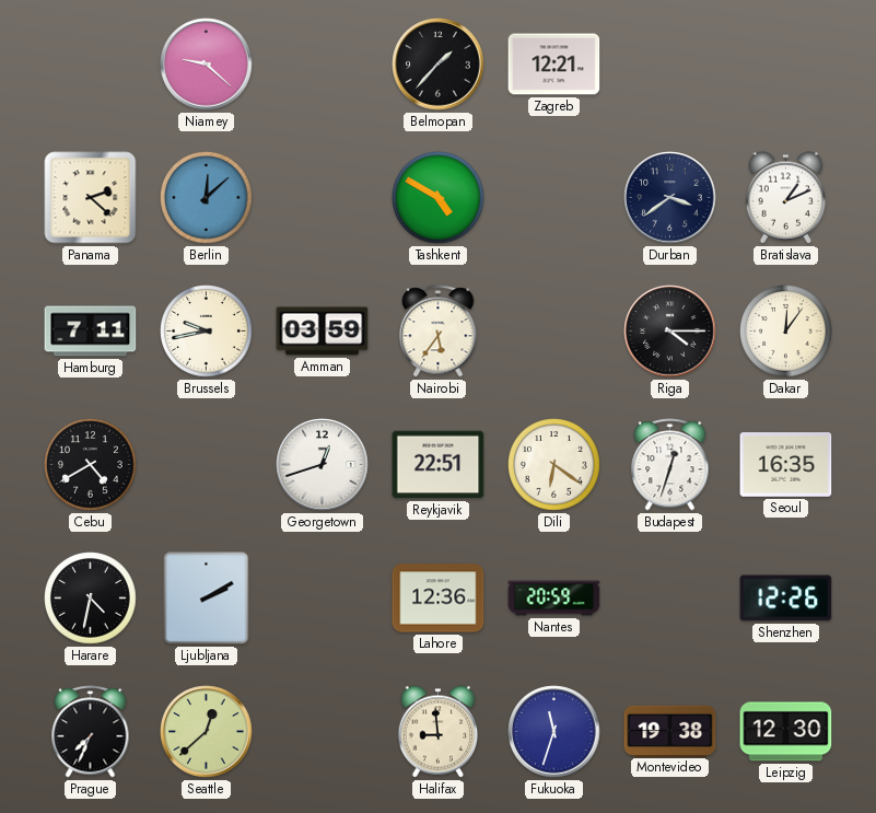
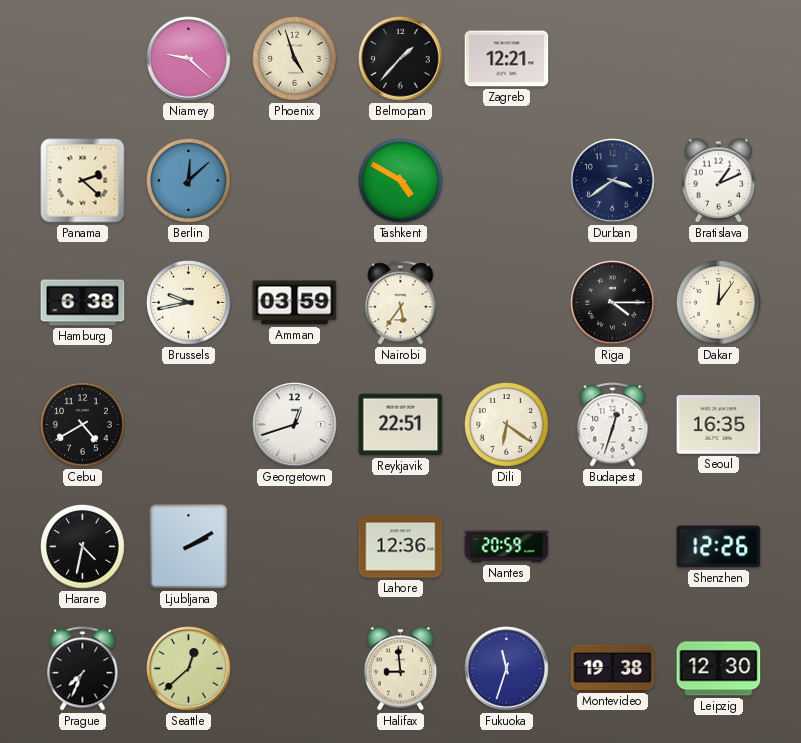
Phoenix: none -> 4:57
Hamburg: 7:11 -> 6:38
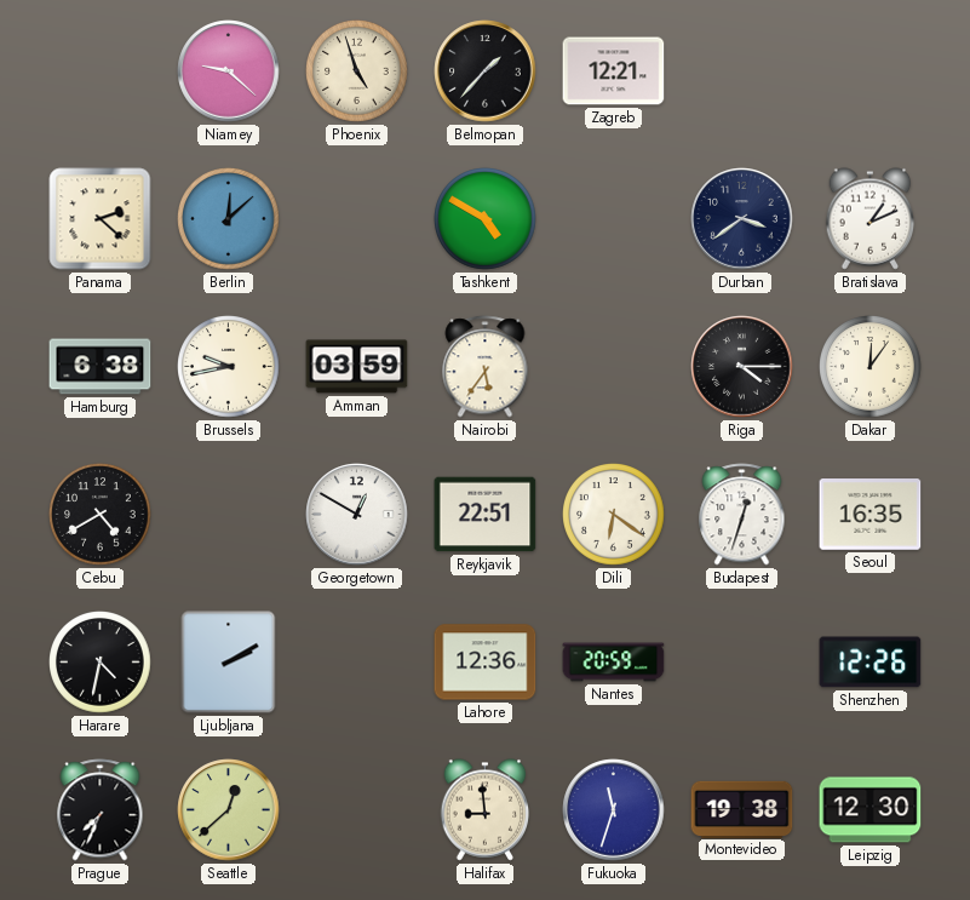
Georgetown: 12:42 -> 12:50
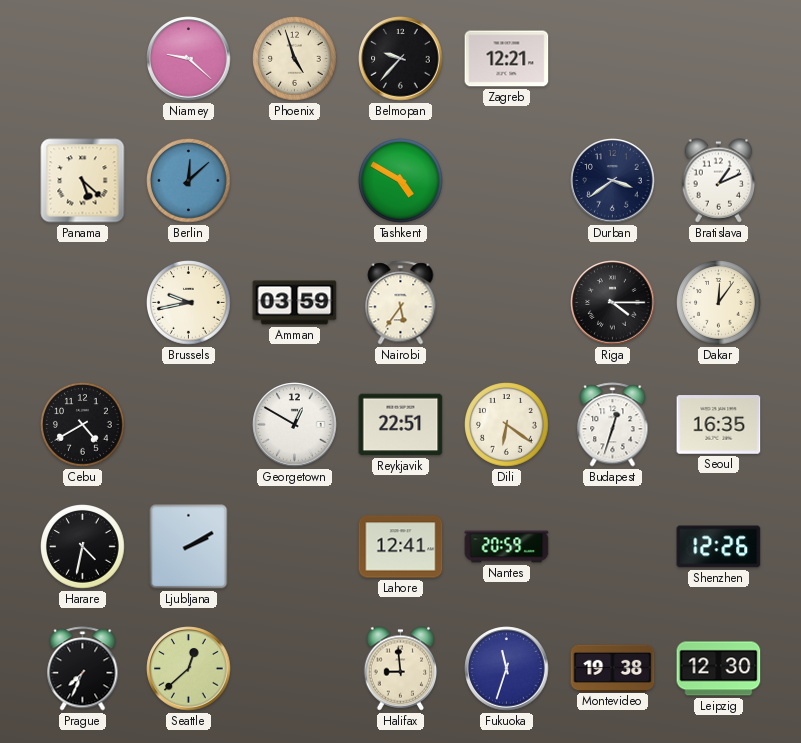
Belmopan: 1:37 -> 9:37
Panama: 2:22 -> 5:22
Hamburg: 6:38 -> none
Lahore: 12:36 -> 12:41
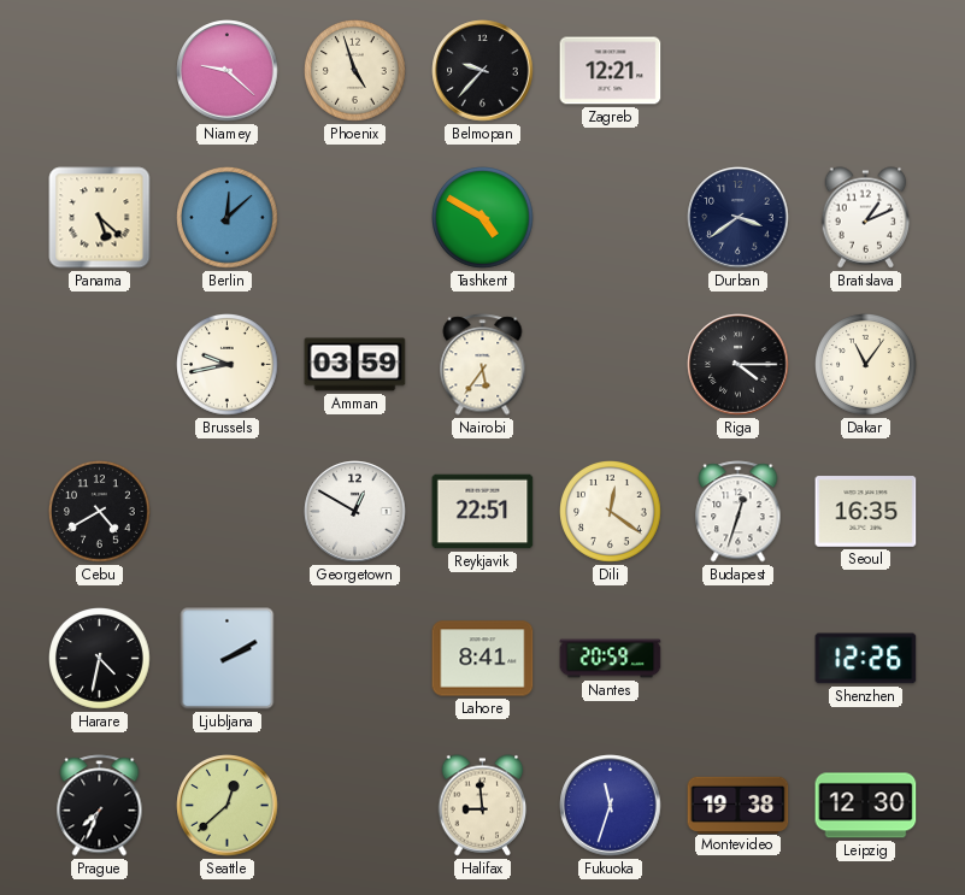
Dakar: 12:06 -> 11:06
Dili: 6:21 -> 12:21
Lahore: 12:41 -> 8:41
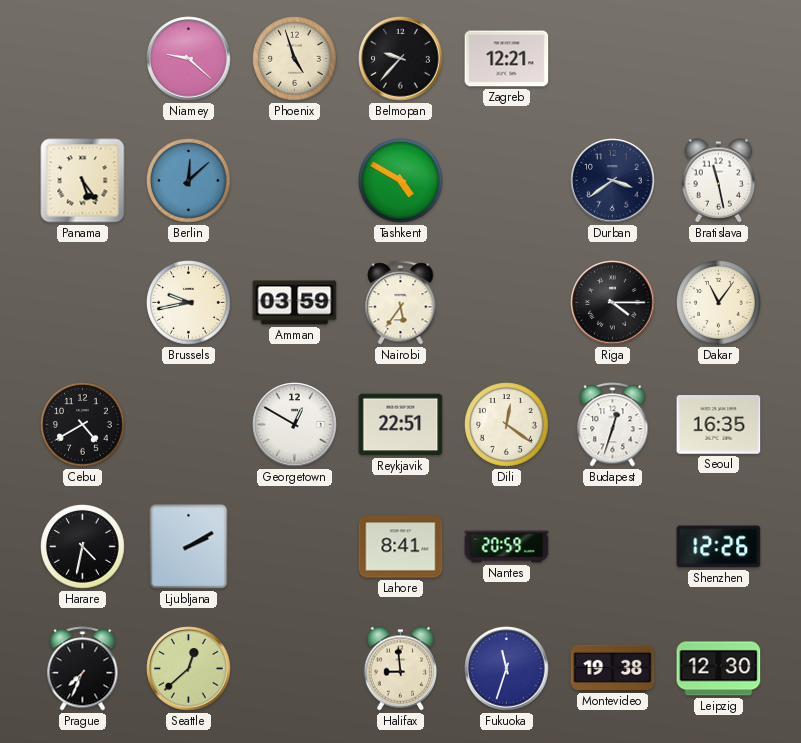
Panama: 5:22 -> 5:24
Bratislava: 1:11 -> 11:28
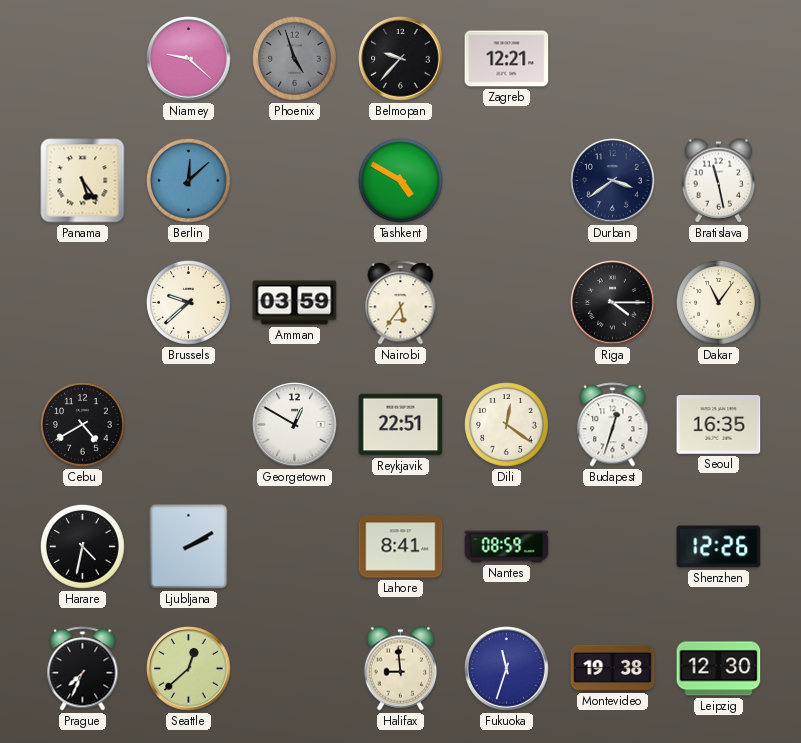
Phoenix dial: cream -> grey
Brussels: 9:43 -> 9:38
Nantes: 20:59 -> 08:59
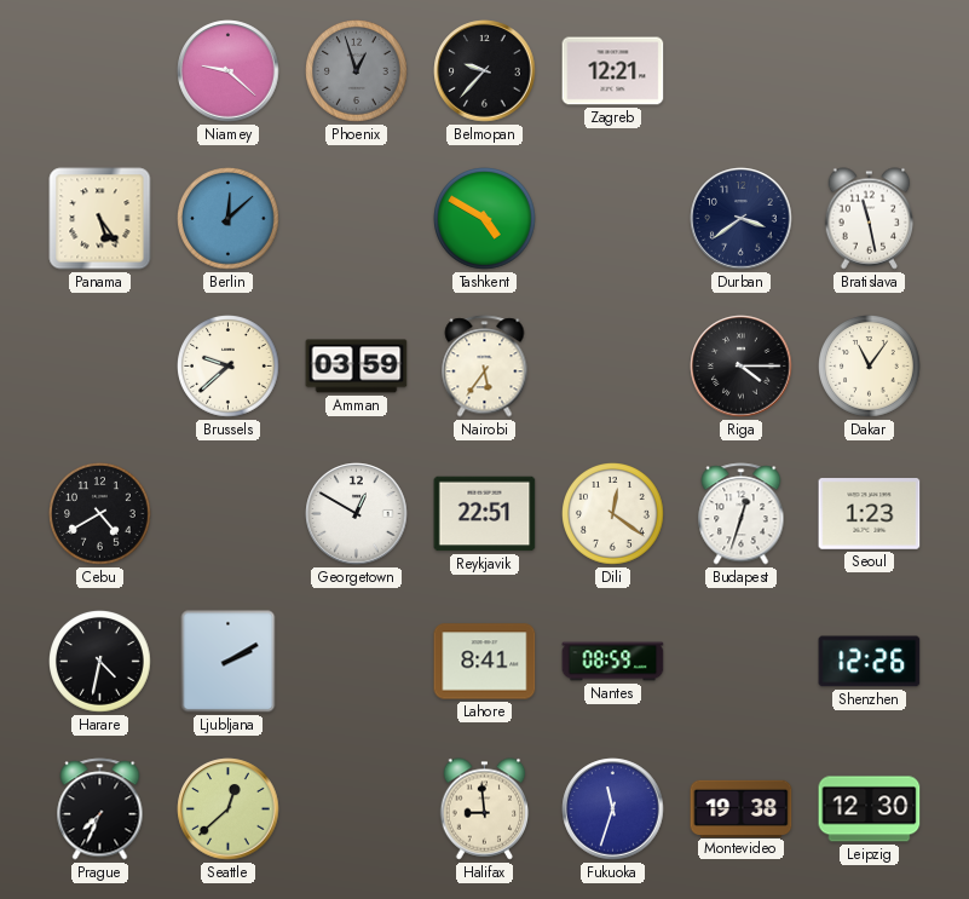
Phoenix: 4:57 -> 12:57
Seoul: 16:35 -> 1:23
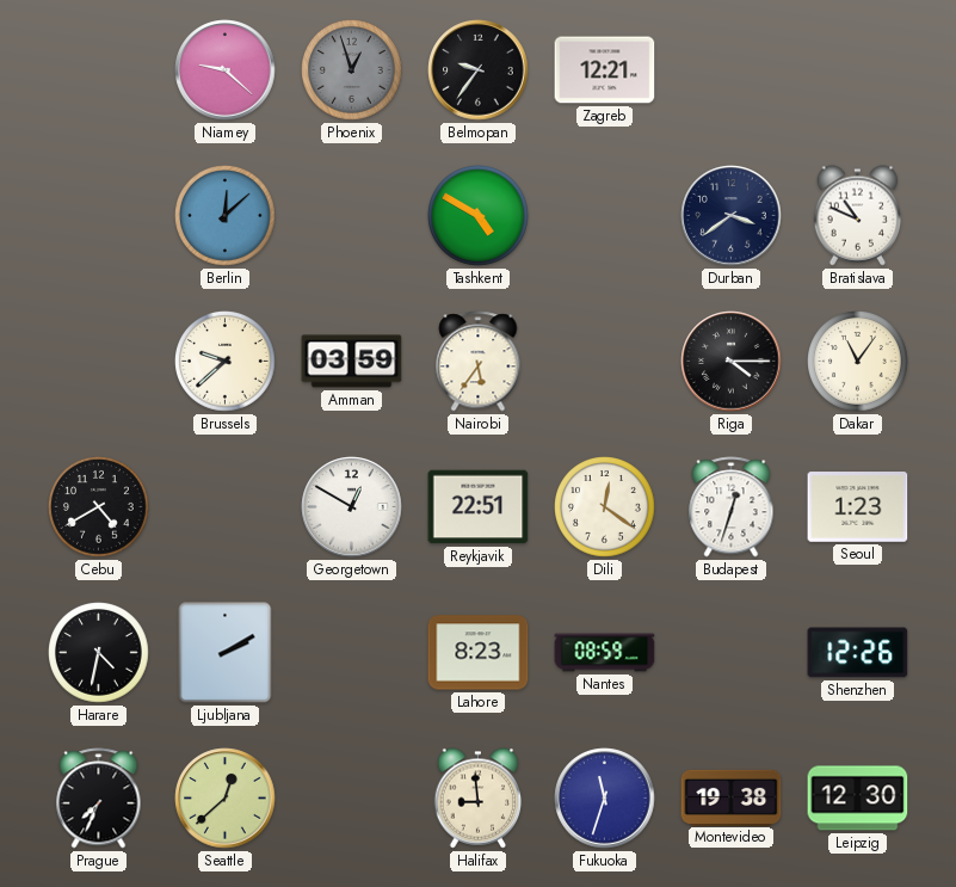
Belmopan: 9:37 -> 9:36
Panama: 5:24 -> none
Bratislava: 11:28 -> 10:49
Lahore: 8:41 -> 8:23
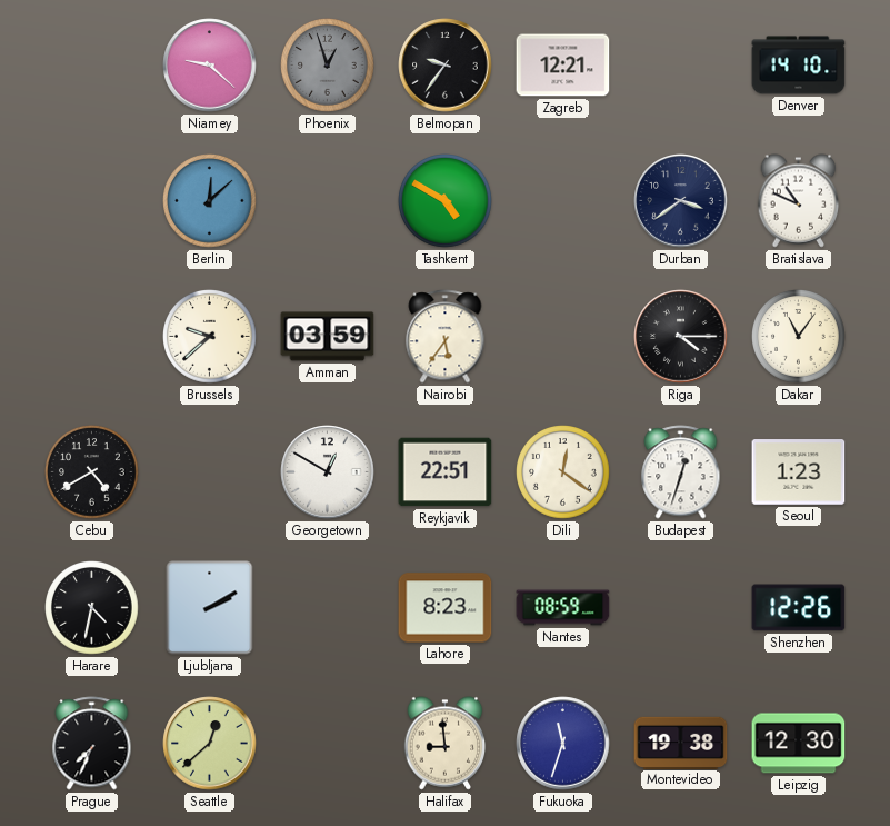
Denver: none -> 14:10
